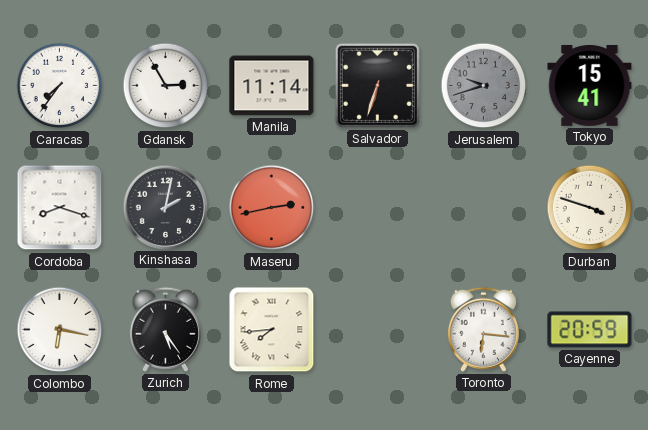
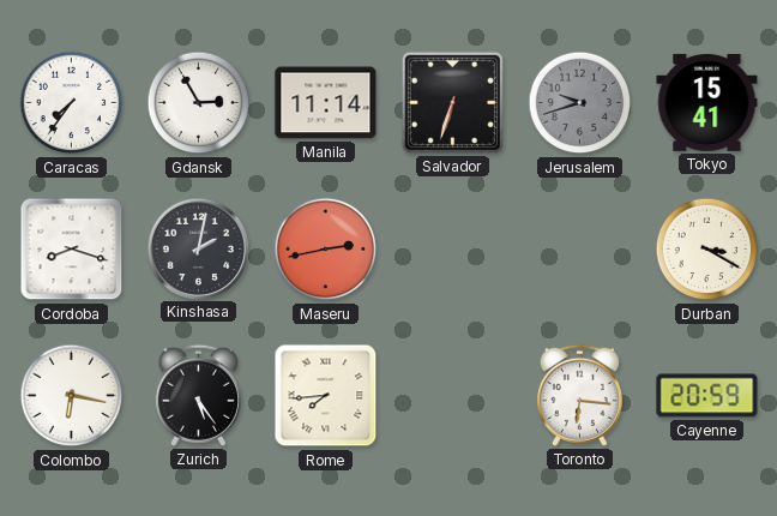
Durban: 3:48 -> 3:20
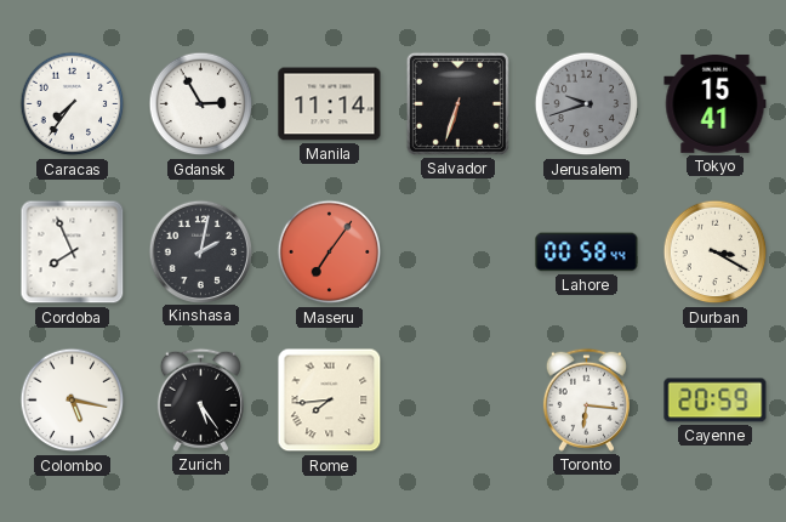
Cordoba: 8:18 -> 7:56
Maseru: 2:43 -> 7:06
Lahore: none -> 00:58
Colombo: 6:17 -> 5:17
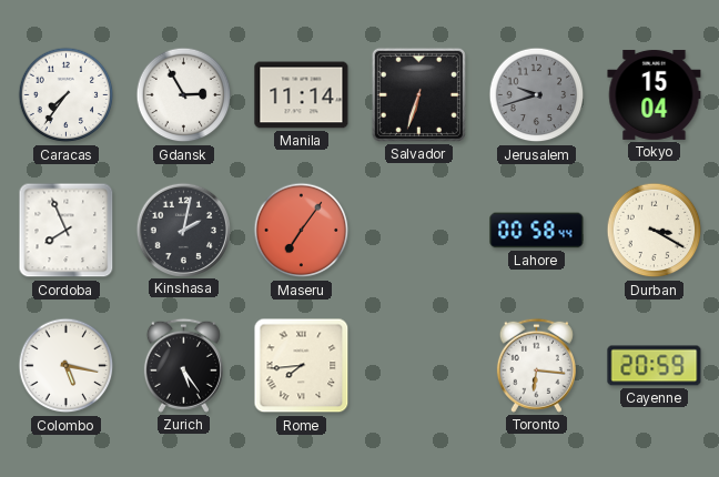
Tokyo: 15:41 -> 15:04
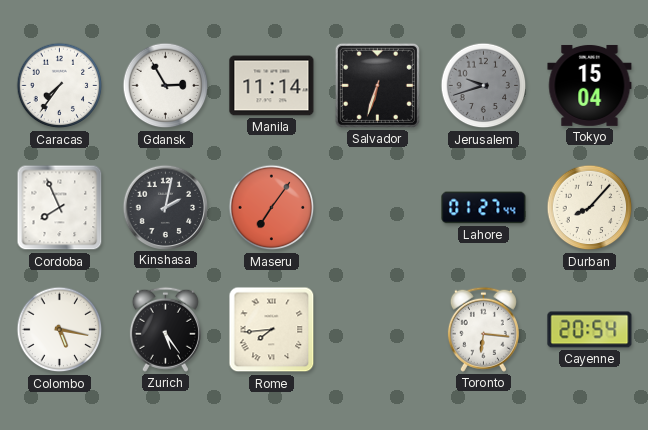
Lahore: 00:58 -> 01:27
Durban: 3:20 -> 8:07
Cayenne: 20:59 -> 20:54
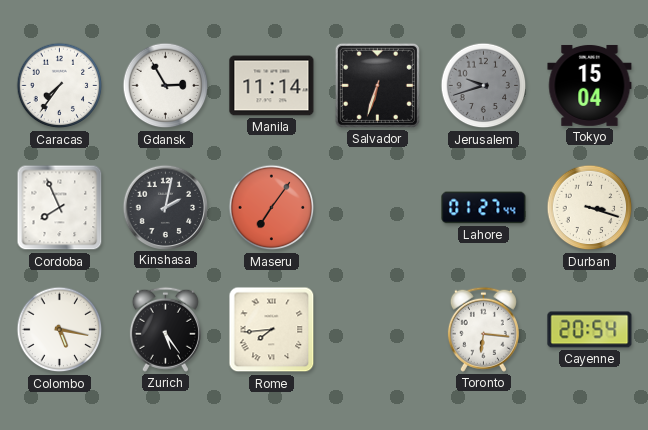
Durban: 8:07 -> 3:18
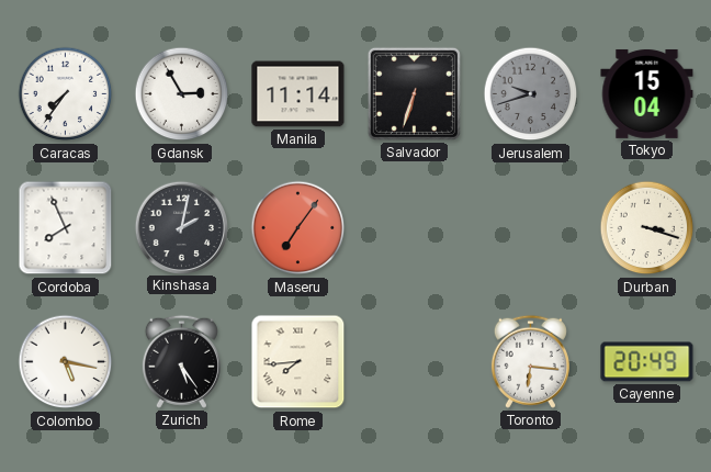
Lahore: 01:27 -> none
Cayenne: 20:54 -> 20:49
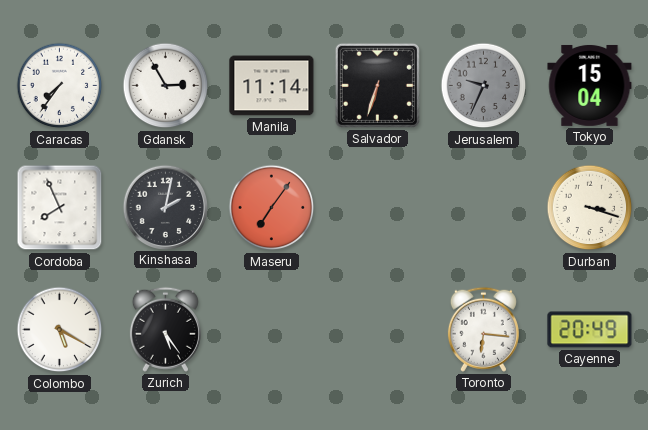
Jerusalem: 9:42 -> 9:34
Colombo: 5:17 -> 5:20
Rome: 7:44 -> none
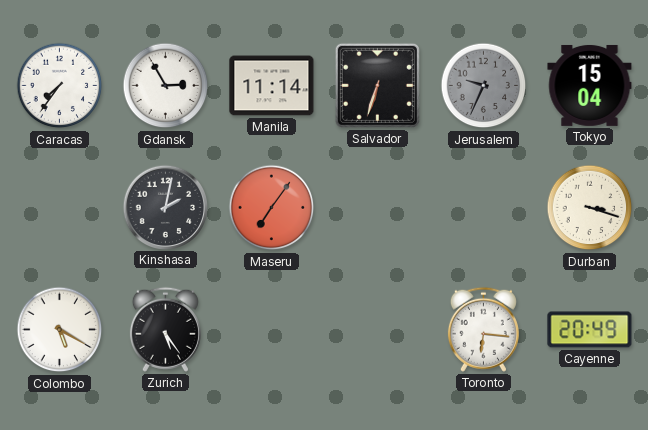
Cordoba: 7:56 -> none
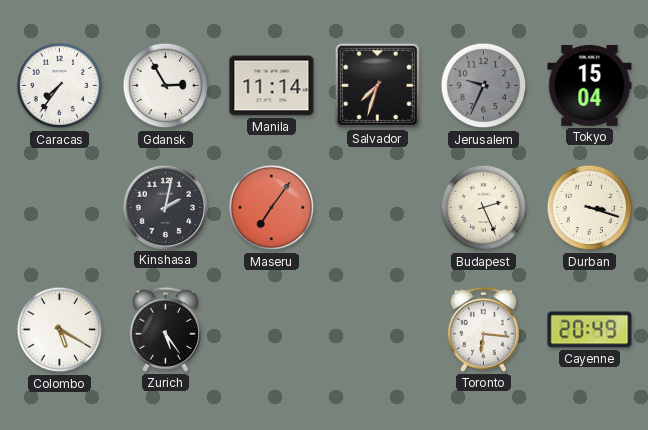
Salvador: 6:33 -> 7:33
Budapest: none -> 2:26
